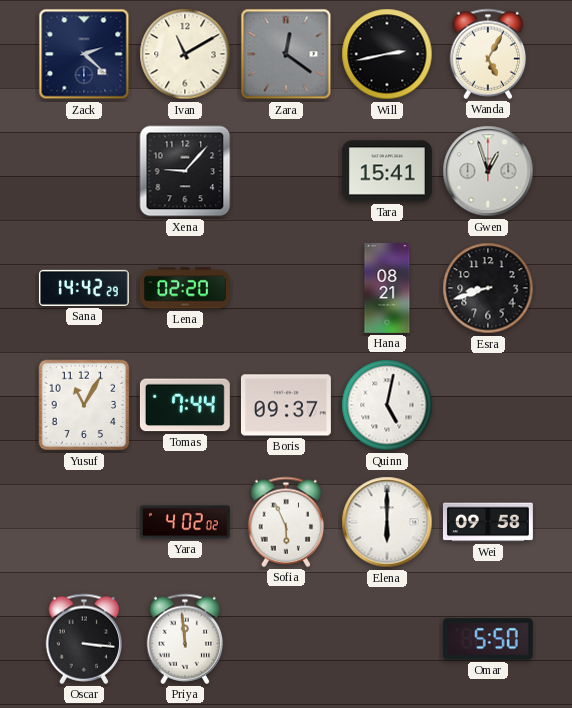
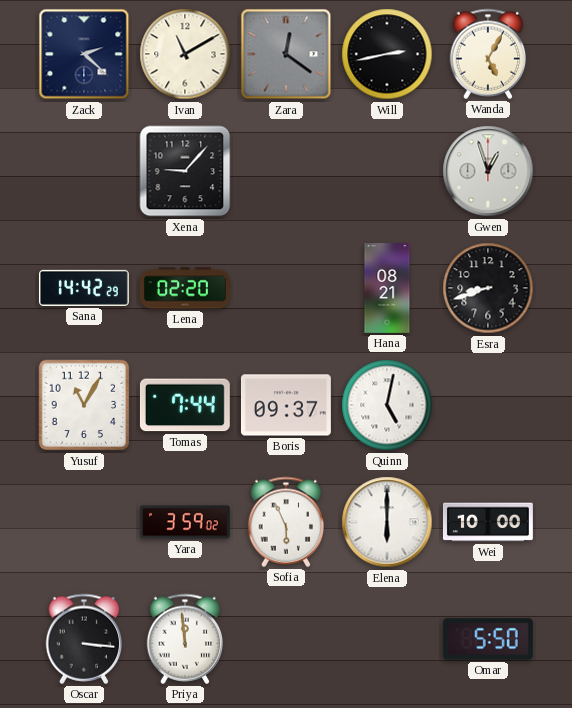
Tara: 15:41 -> none
Yara: 4:02 -> 3:59
Wei: 09:58 -> 10:00
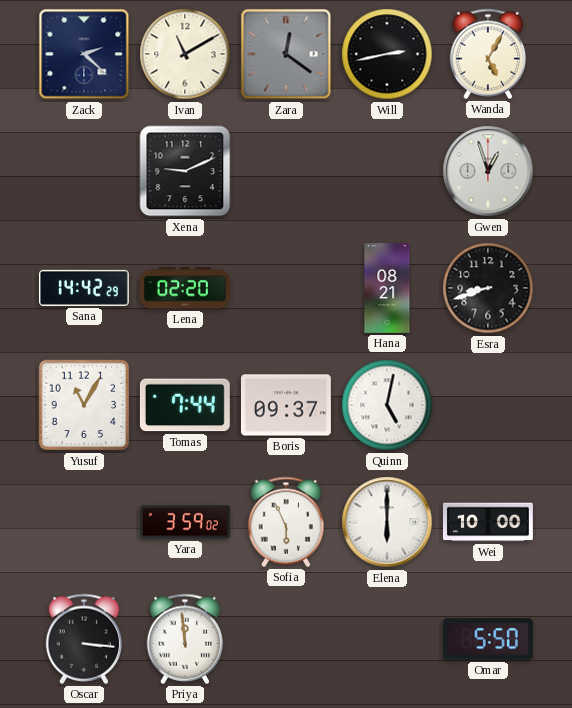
Xena: 9:07 -> 9:11
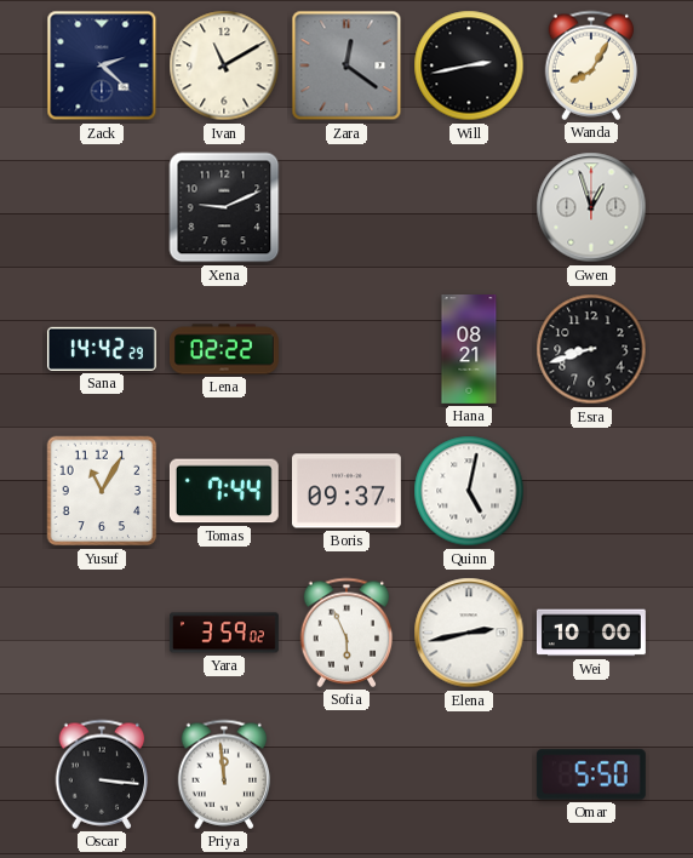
Wanda: 5:05 -> 8:05
Lena: 02:20 -> 02:22
Elena: 6:00 -> 2:43
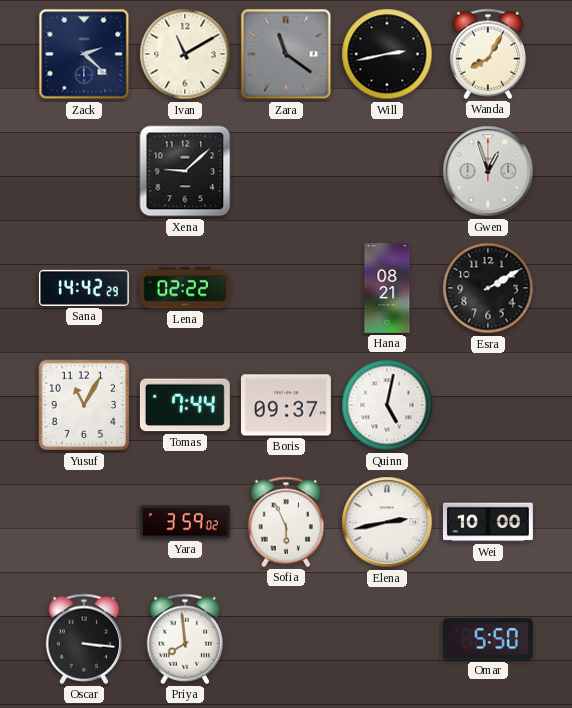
Zara: 12:21 -> 11:21
Xena: 9:11 -> 9:08
Esra: 8:42 -> 2:10
Priya: 11:59 -> 7:59
